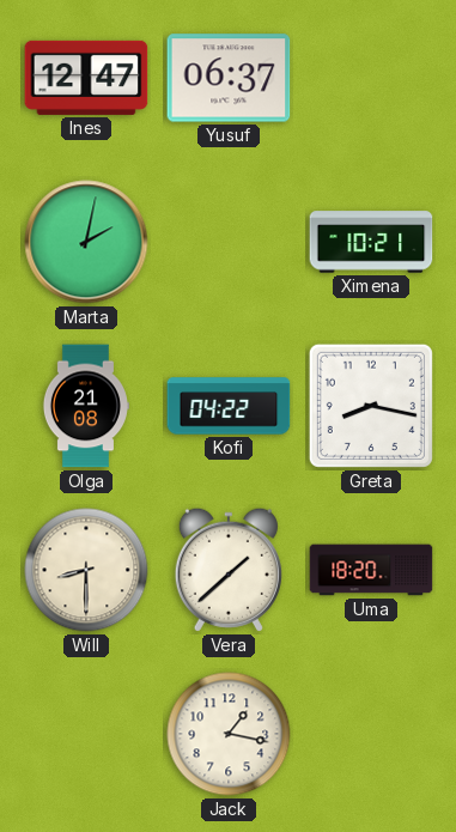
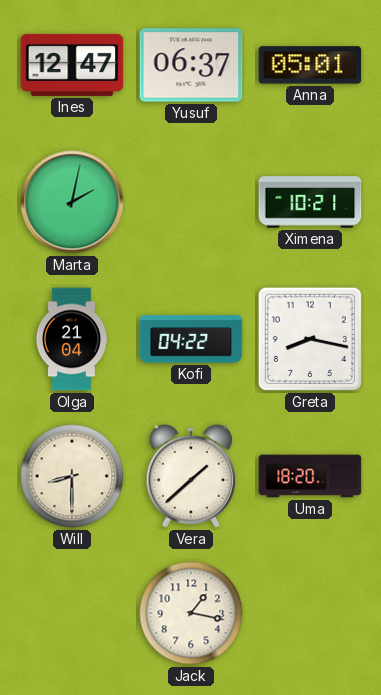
Anna: none -> 05:01
Olga: 21:08 -> 21:04
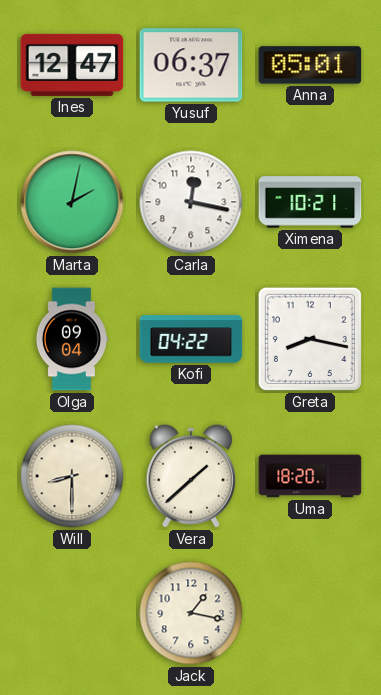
Carla: none -> 12:17
Olga: 21:04 -> 09:04
